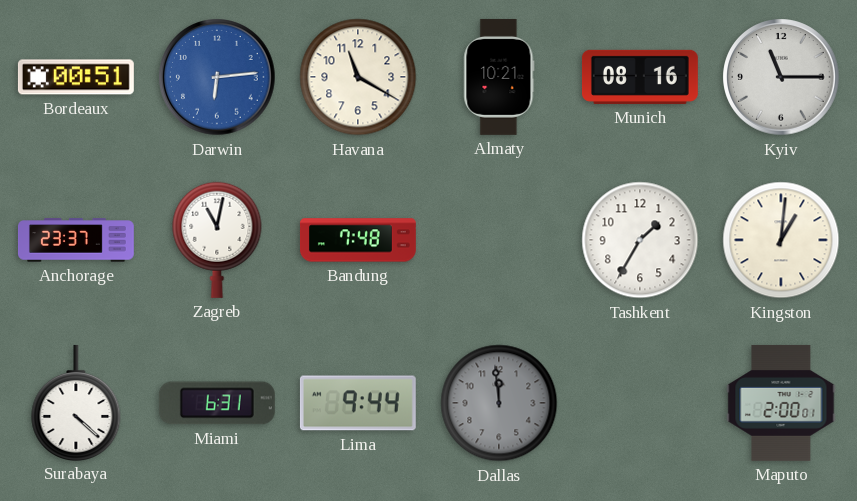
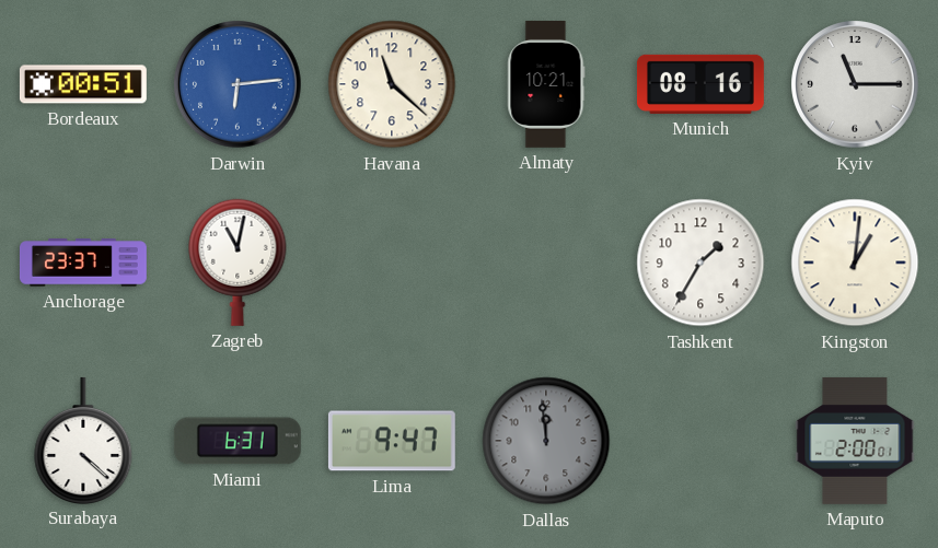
Havana: 11:20 -> 11:22
Bandung: 7:48 -> none
Lima: 9:44 -> 9:47
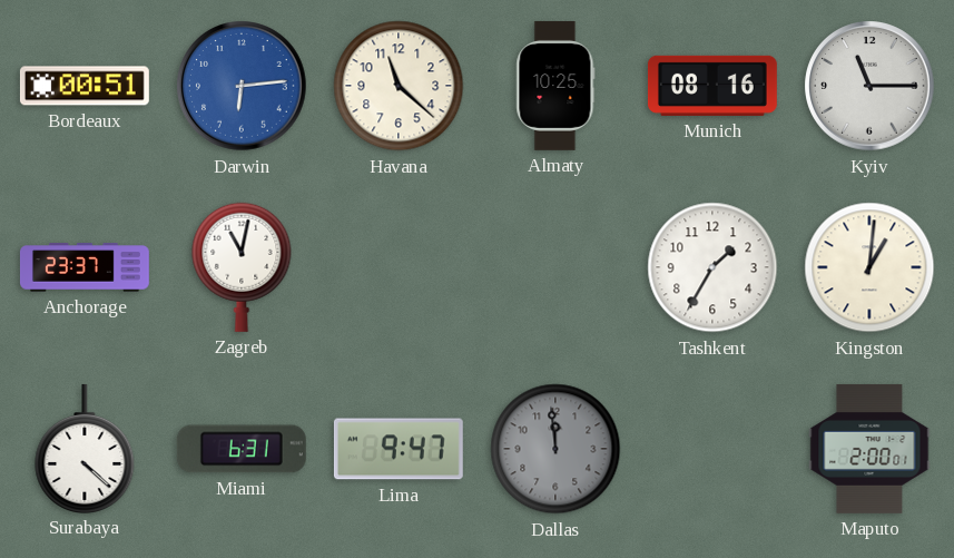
Almaty: 10:21 -> 10:25
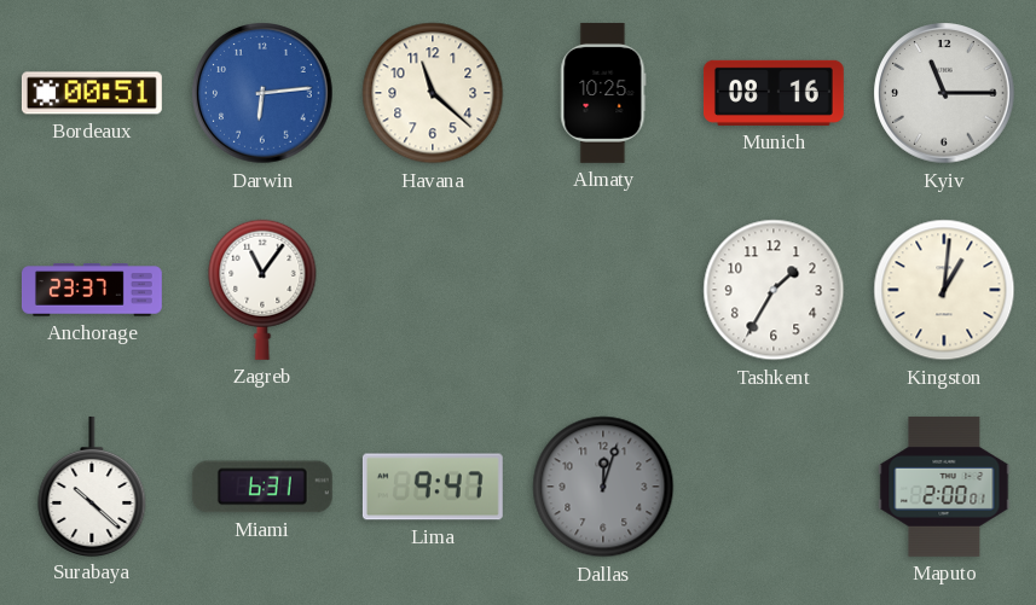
Zagreb: 11:02 -> 11:06
Surabaya: 4:22 -> 10:22
Dallas: 11:59 -> 12:03
